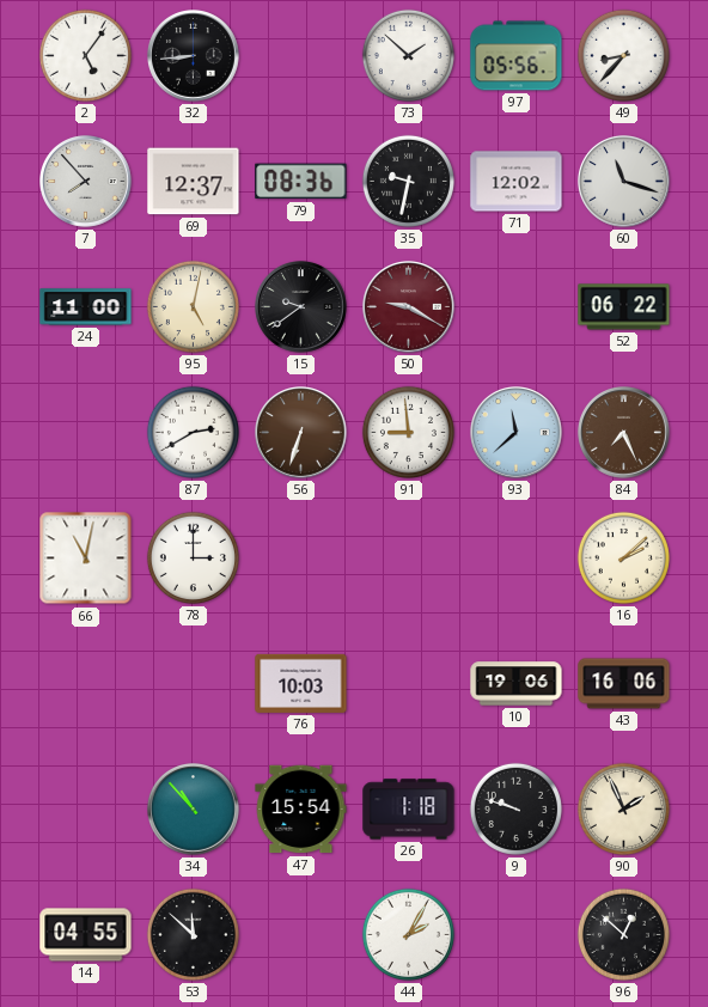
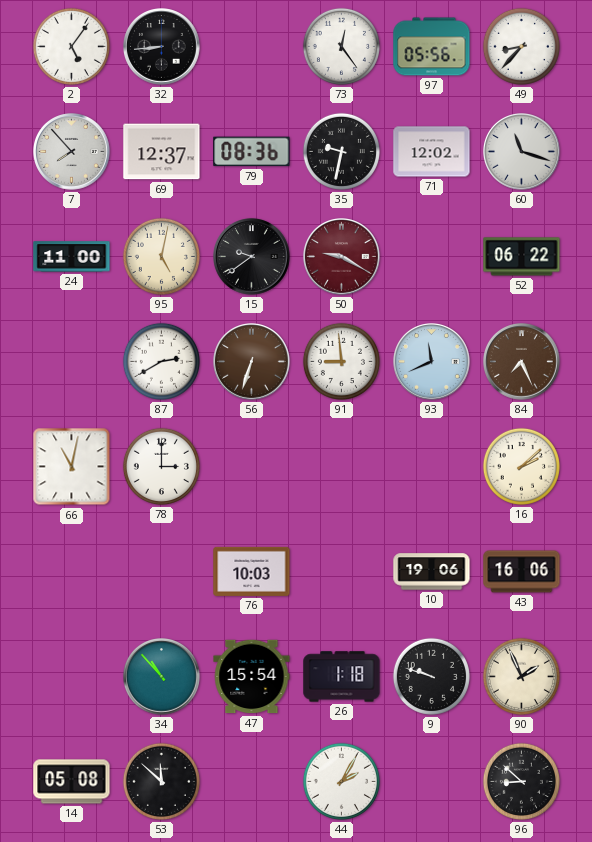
73: 1:52 -> 12:24
93: 11:38 -> 11:41
14: 04:55 -> 05:08
96: 12:52 -> 8:52
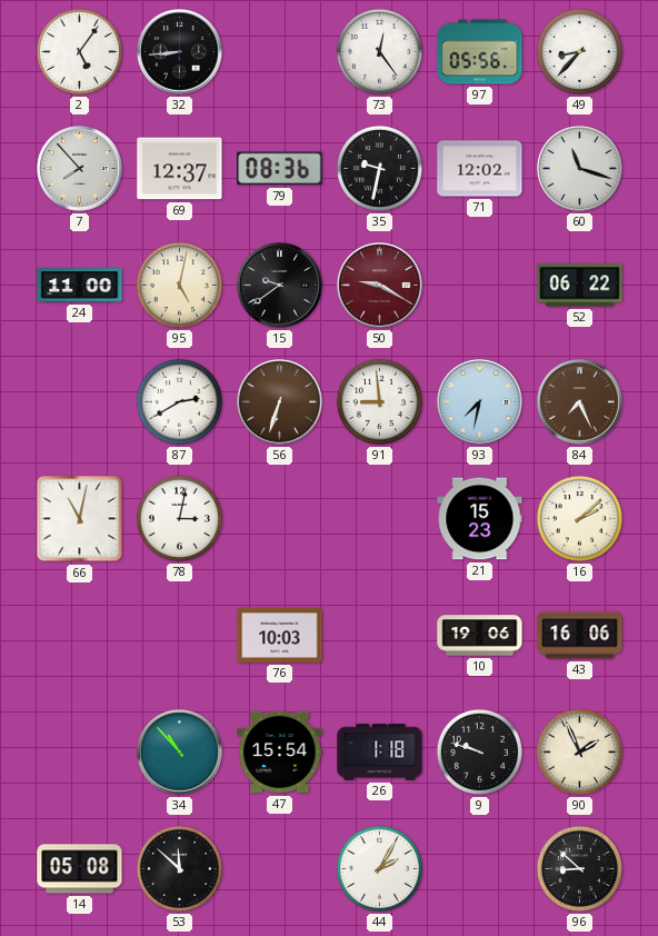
93: 11:41 -> 7:32
78: 3:00 -> 3:02
21: none -> 15:23
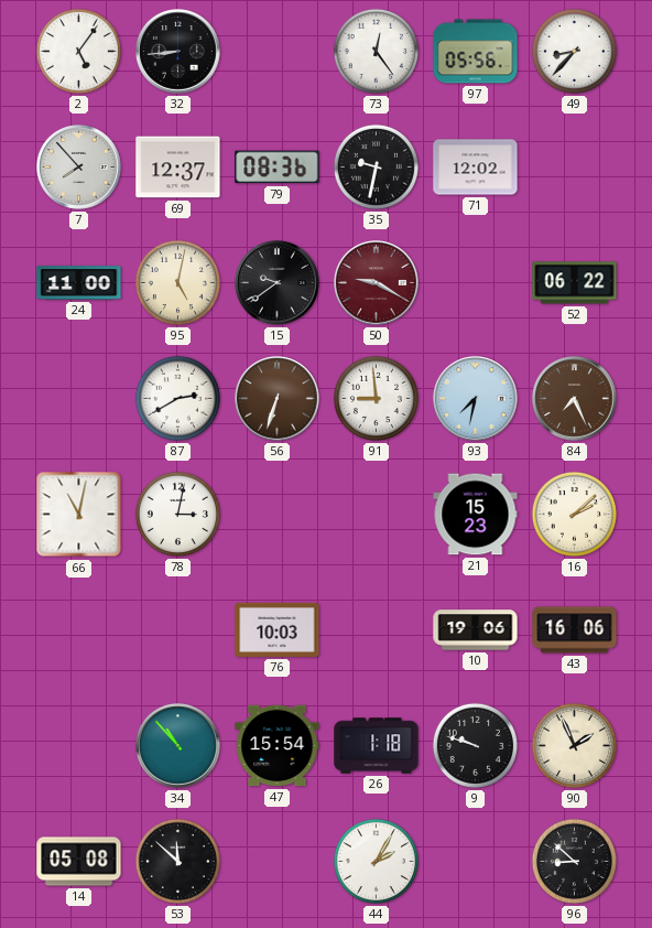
60: 11:18 -> none
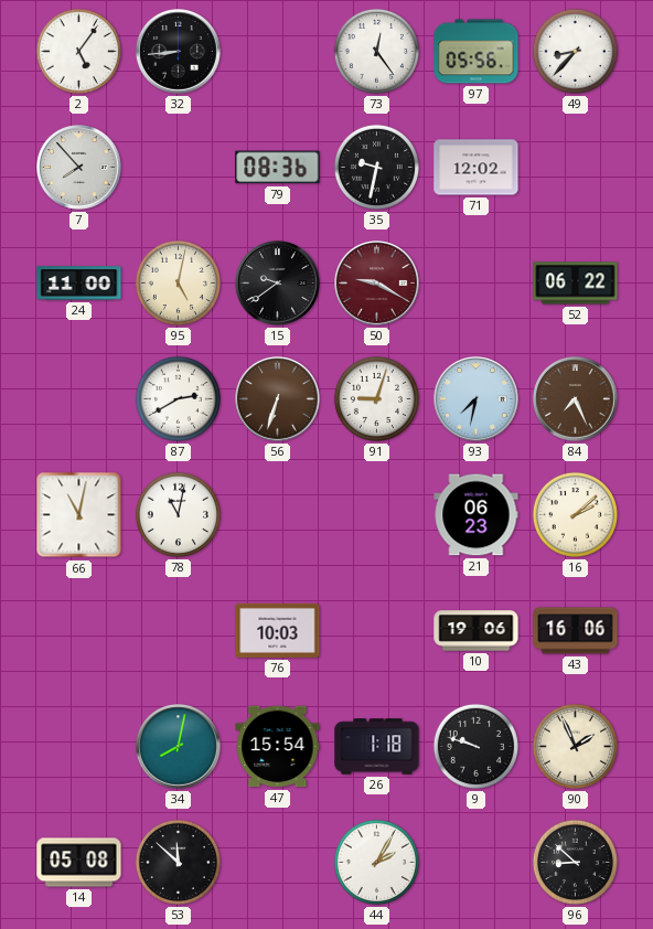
69: 12:37 -> none
91: 8:59 -> 9:03
78: 3:02 -> 11:02
21: 15:23 -> 06:23
34: 10:53 -> 8:02
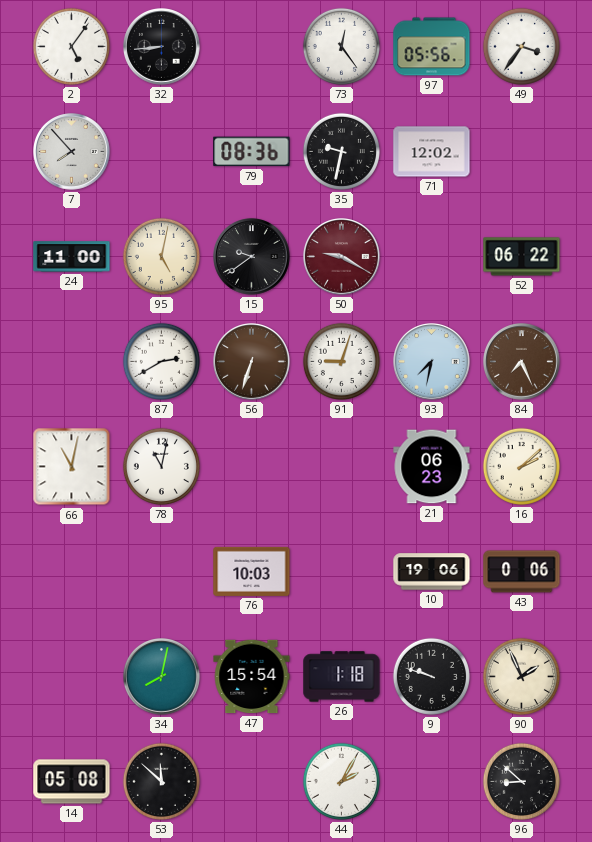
49: 8:37 -> 3:36
43: 16:06 -> 0:06
